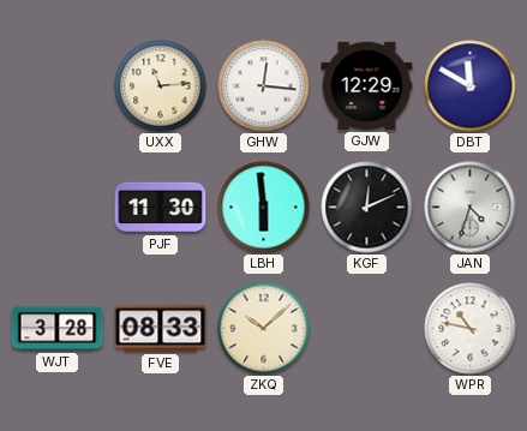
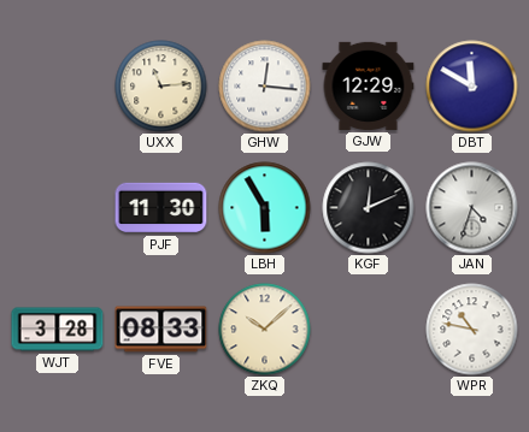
LBH: 5:59 -> 5:55
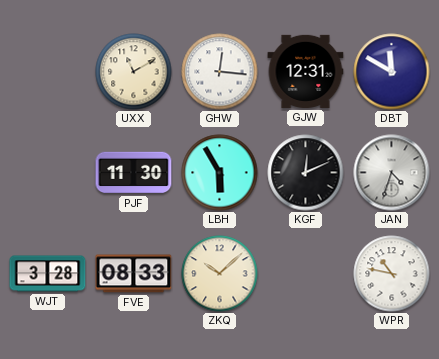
UXX: 11:14 -> 11:10
GJW: 12:29 -> 12:31
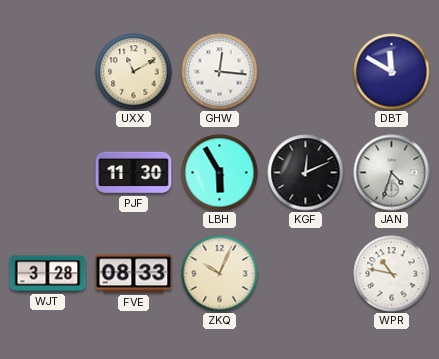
GJW: 12:31 -> none
ZKQ: 10:08 -> 10:04
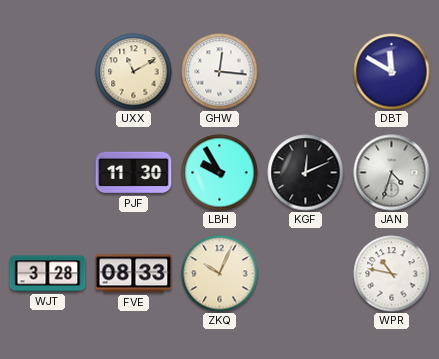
LBH: 5:55 -> 9:55
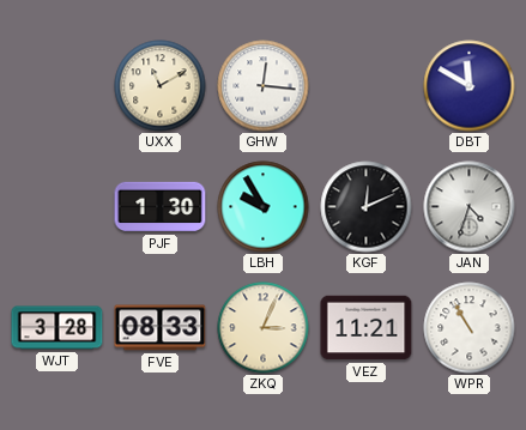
PJF: 11:30 -> 1:30
ZKQ: 10:04 -> 3:04
VEZ: none -> 11:21
WPR: 10:47 -> 10:55
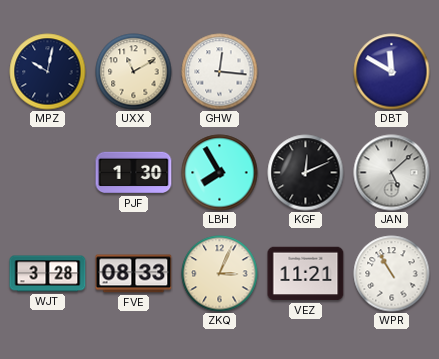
MPZ: none -> 10:02
LBH: 9:55 -> 7:55
JAN: 4:33 -> 5:08
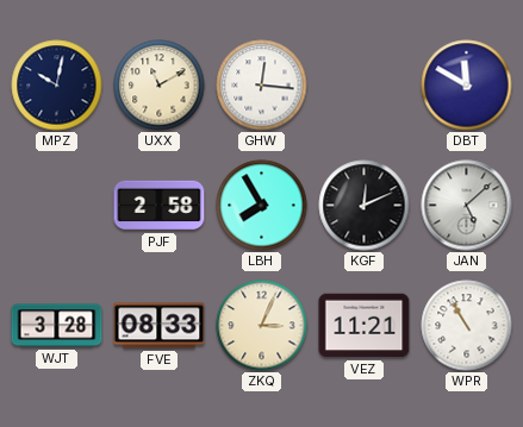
PJF: 1:30 -> 2:58
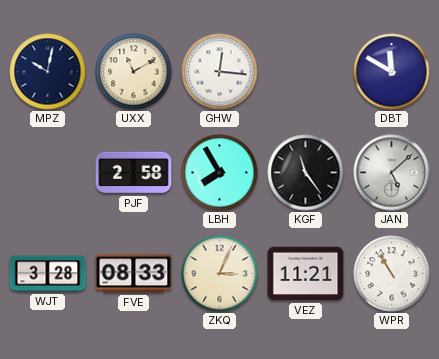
KGF: 12:11 -> 11:24
